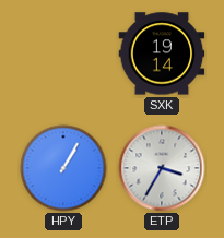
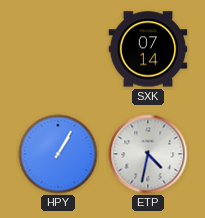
SXK: 19:14 -> 07:14
ETP: 3:35 -> 4:32
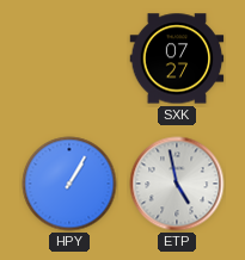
SXK: 07:14 -> 07:27
ETP: 4:32 -> 4:58
